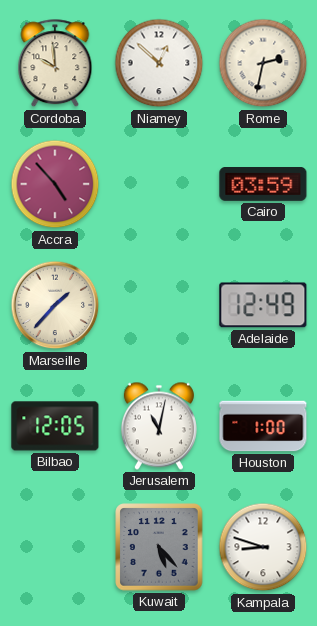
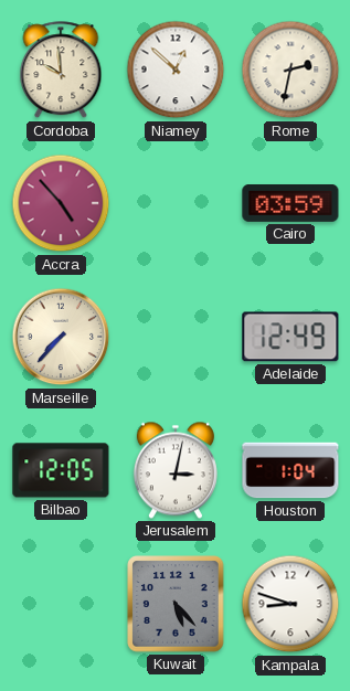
Marseille: 1:37 -> 7:37
Jerusalem: 11:02 -> 3:02
Houston: 1:00 -> 1:04
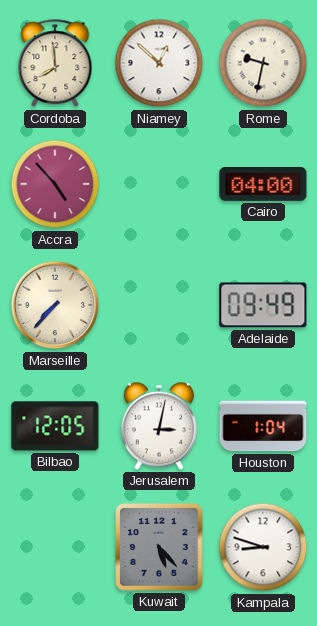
Cordoba: 9:59 -> 7:59
Rome: 2:32 -> 9:32
Cairo: 03:59 -> 04:00
Adelaide: 12:49 -> 09:49
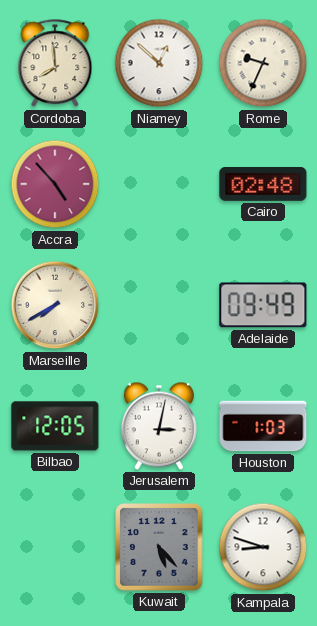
Rome: 9:32 -> 9:34
Cairo: 04:00 -> 02:48
Marseille: 7:37 -> 7:40
Houston: 1:04 -> 1:03
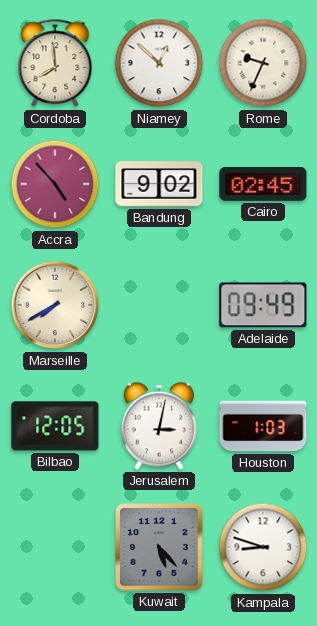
Bandung: none -> 9:02
Cairo: 02:48 -> 02:45
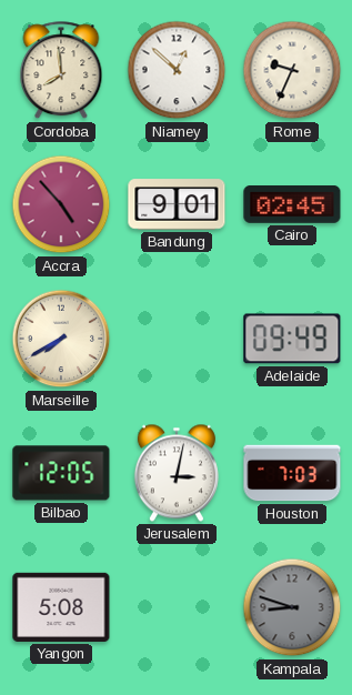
Bandung: 9:02 -> 9:01
Houston: 1:03 -> 7:03
Yangon: none -> 5:08
Kuwait: 5:23 -> none
Kampala dial: white -> grey
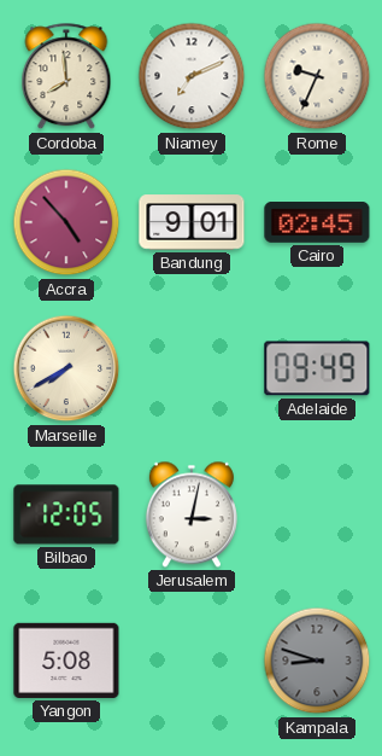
Niamey: 12:52 -> 7:11
Houston: 7:03 -> none
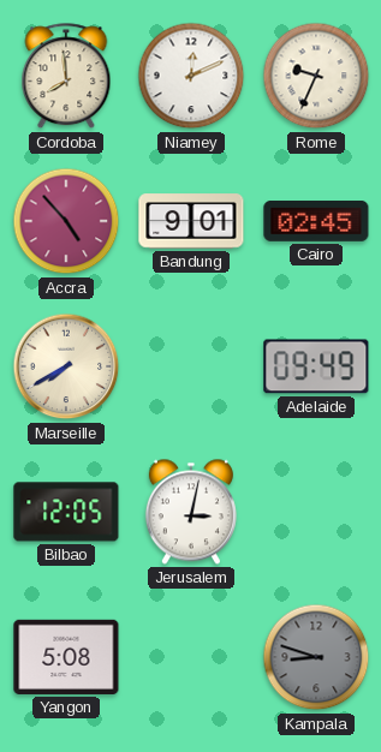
Niamey: 7:11 -> 12:11
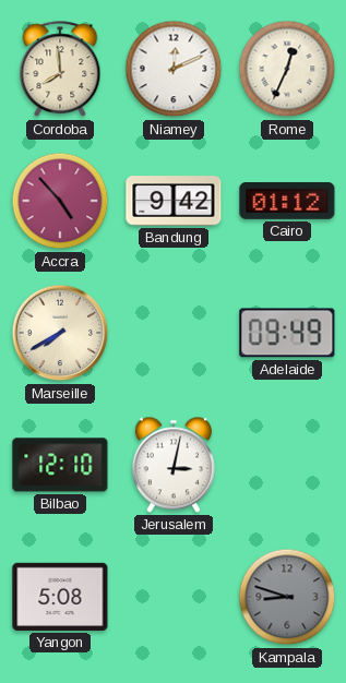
Rome: 9:34 -> 12:34
Bandung: 9:01 -> 9:42
Cairo: 02:45 -> 01:12
Bilbao: 12:05 -> 12:10
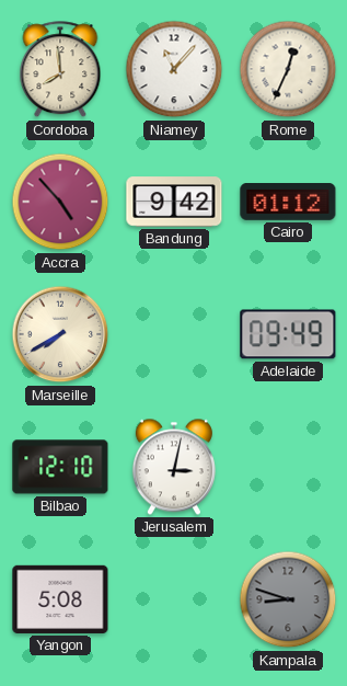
Niamey: 12:11 -> 11:07
